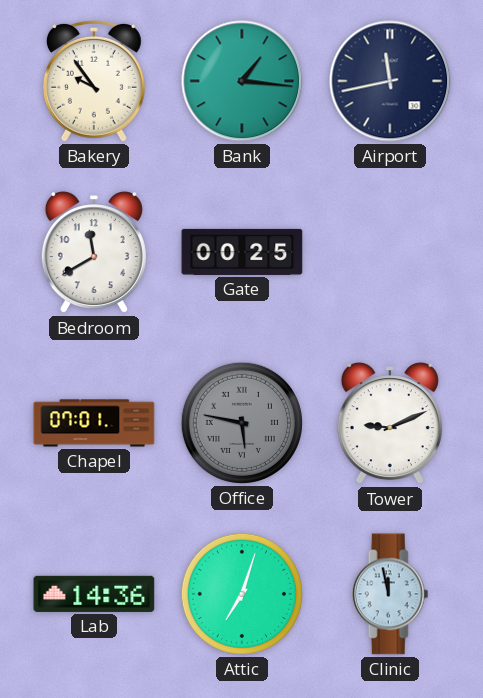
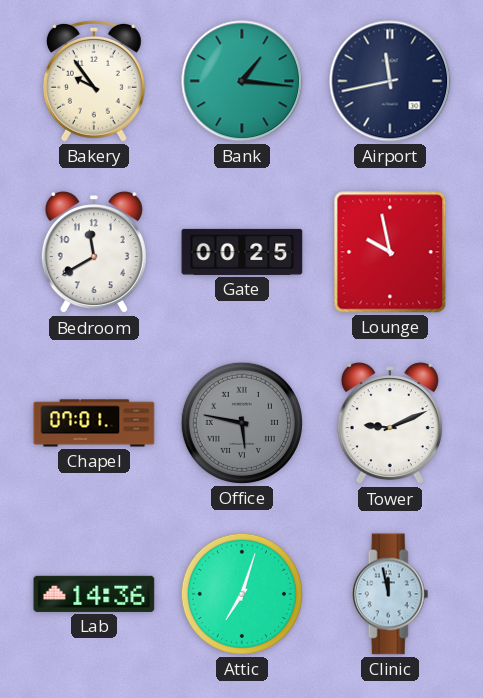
Lounge: none -> 9:58
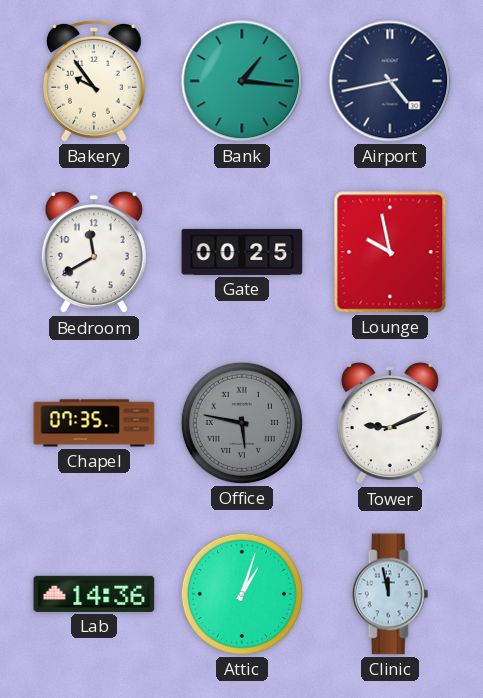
Airport: 11:43 -> 4:43
Chapel: 07:01 -> 07:35
Attic: 7:03 -> 1:03
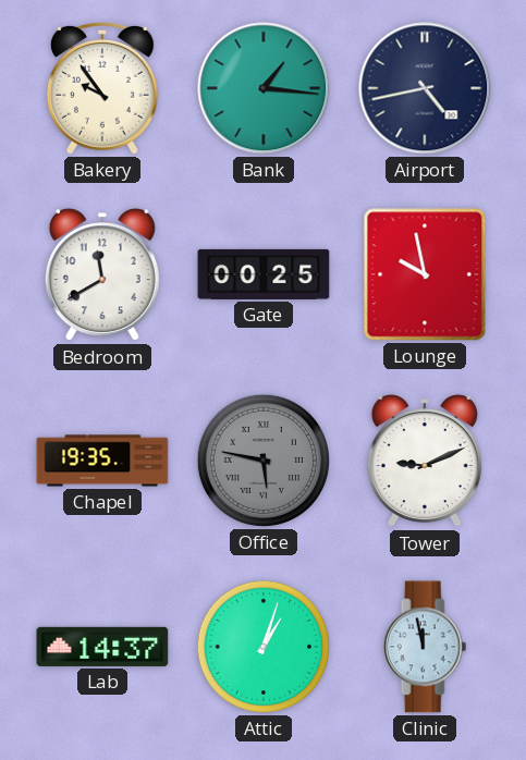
Chapel: 07:35 -> 19:35
Lab: 14:36 -> 14:37
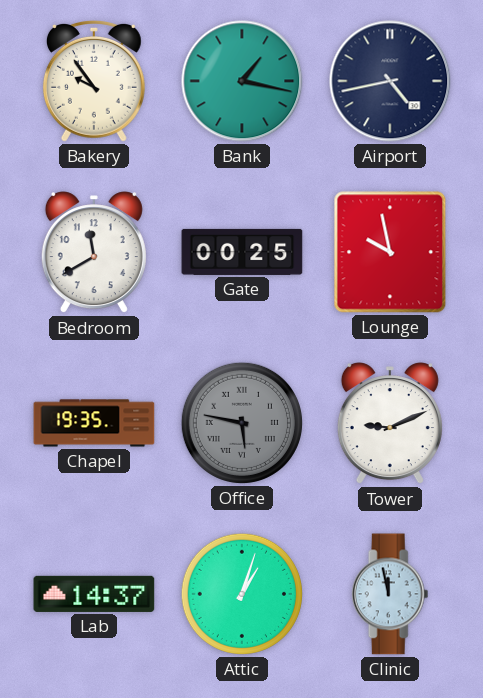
Bank: 1:16 -> 1:17
